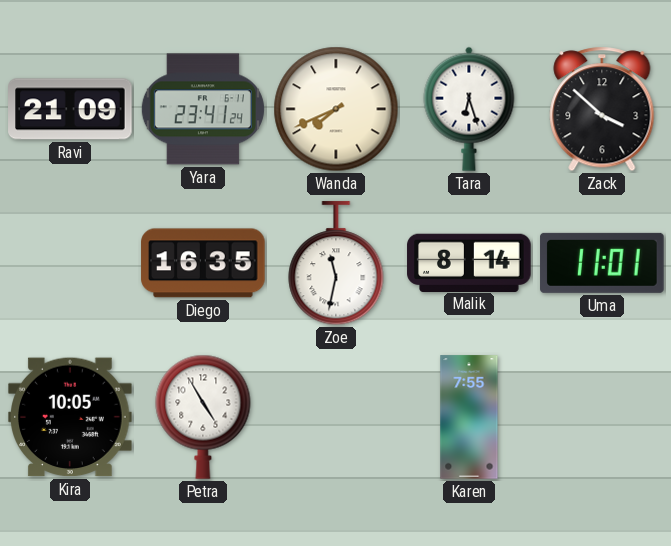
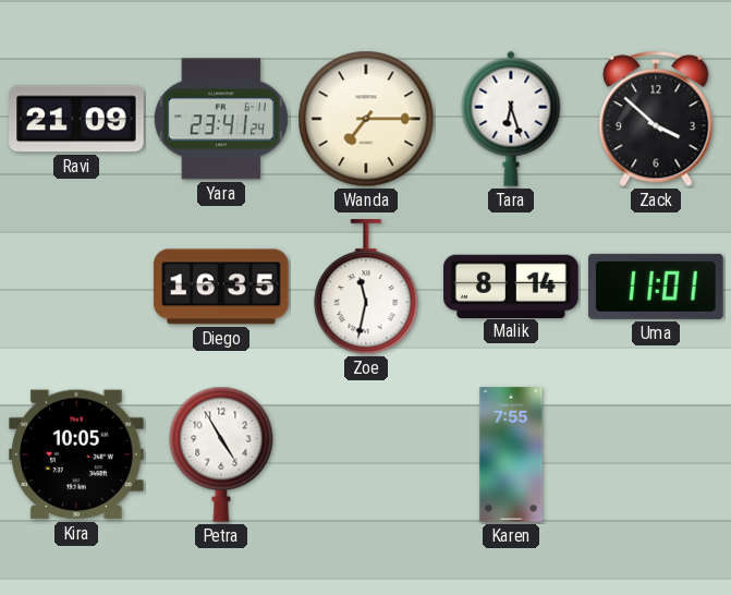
Wanda: 7:41 -> 7:15
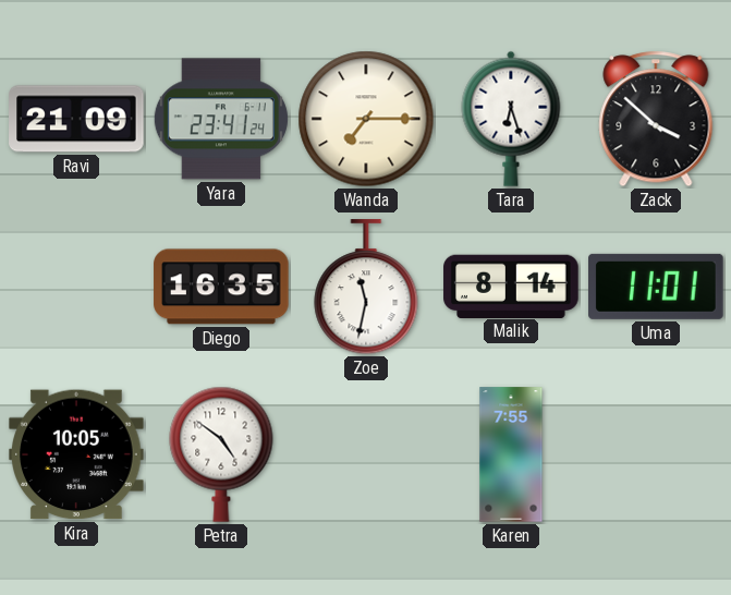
Petra: 4:55 -> 4:51
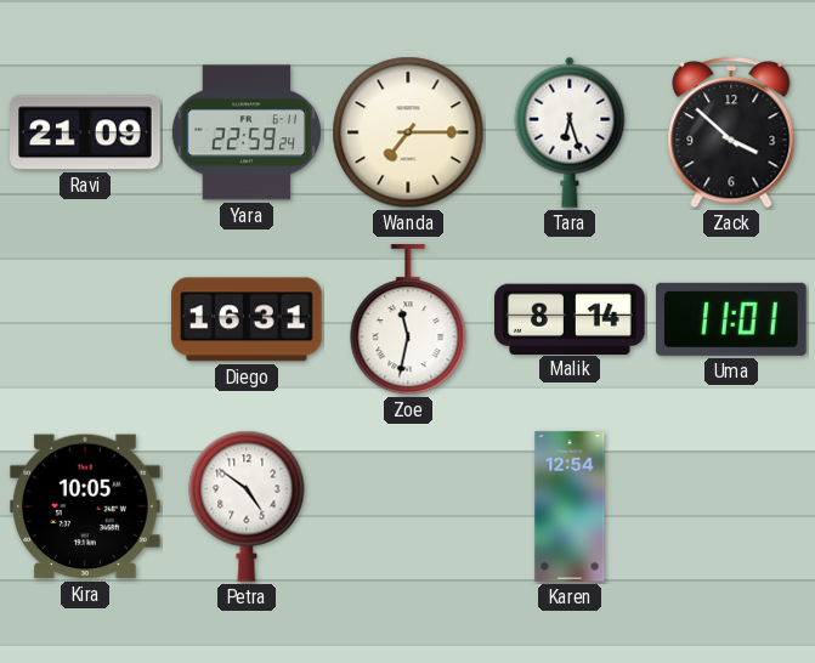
Yara: 23:41 -> 22:59
Diego: 16:35 -> 16:31
Karen: 7:55 -> 12:54
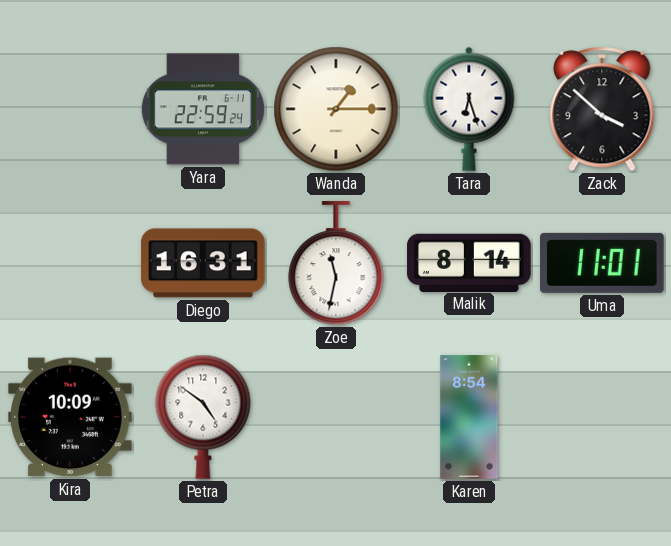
Ravi: 21:09 -> none
Wanda: 7:15 -> 1:15
Kira: 10:05 -> 10:09
Karen: 12:54 -> 8:54
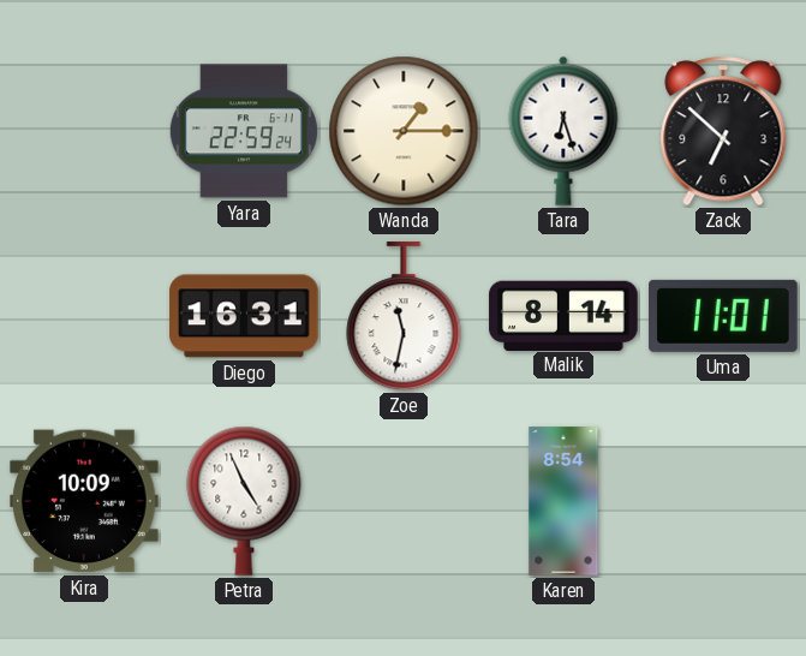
Zack: 3:52 -> 6:52
Petra: 4:51 -> 4:56
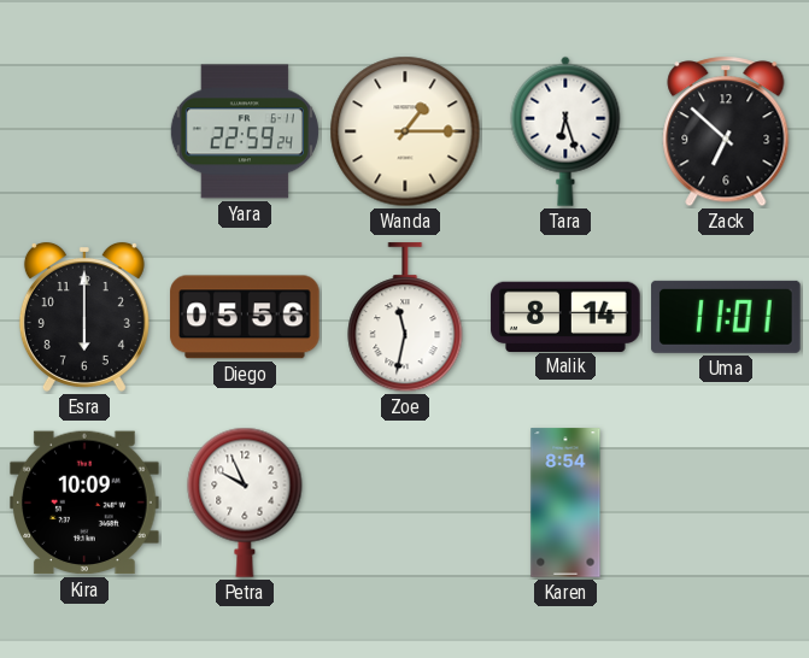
Esra: none -> 6:00
Diego: 16:31 -> 05:56
Petra: 4:56 -> 9:56
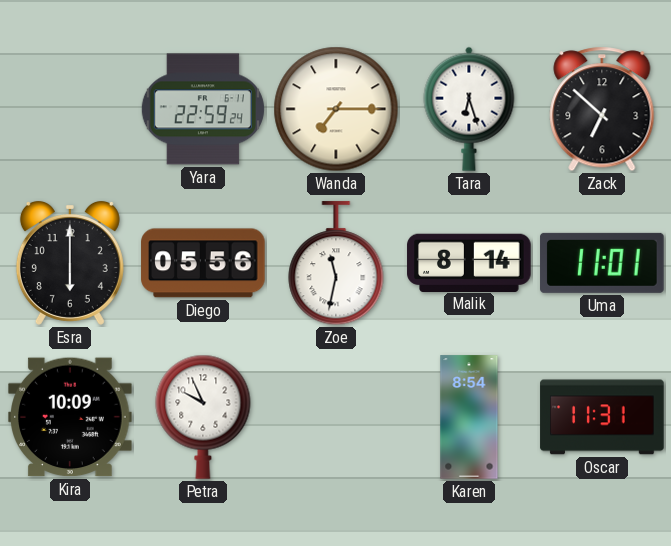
Wanda: 1:15 -> 7:15
Oscar: none -> 11:31
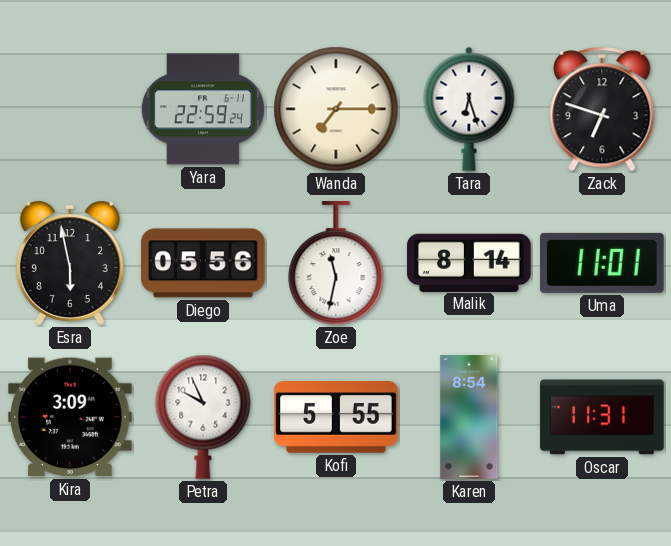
Zack: 6:52 -> 6:48
Esra: 6:00 -> 5:58
Kira: 10:09 -> 3:09
Kofi: none -> 5:55
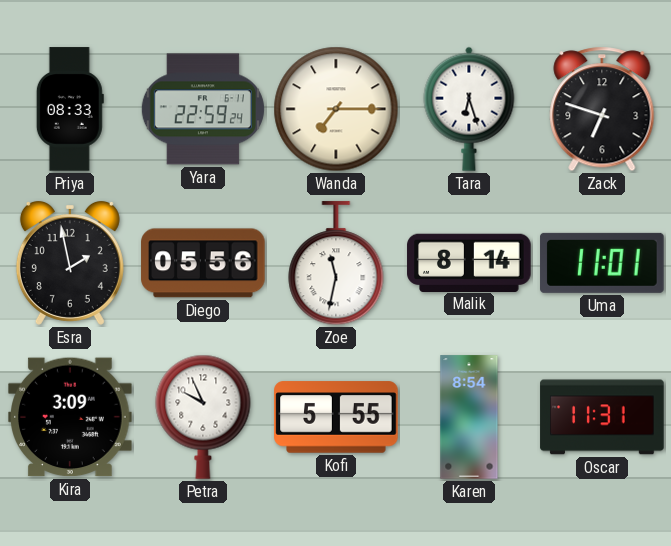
Priya: none -> 08:33
Esra: 5:58 -> 1:58
